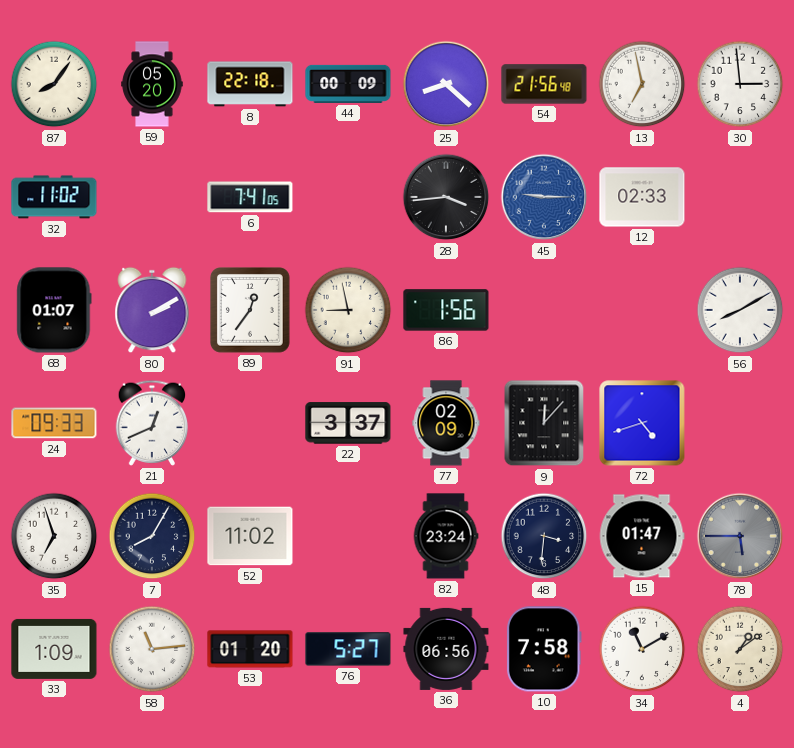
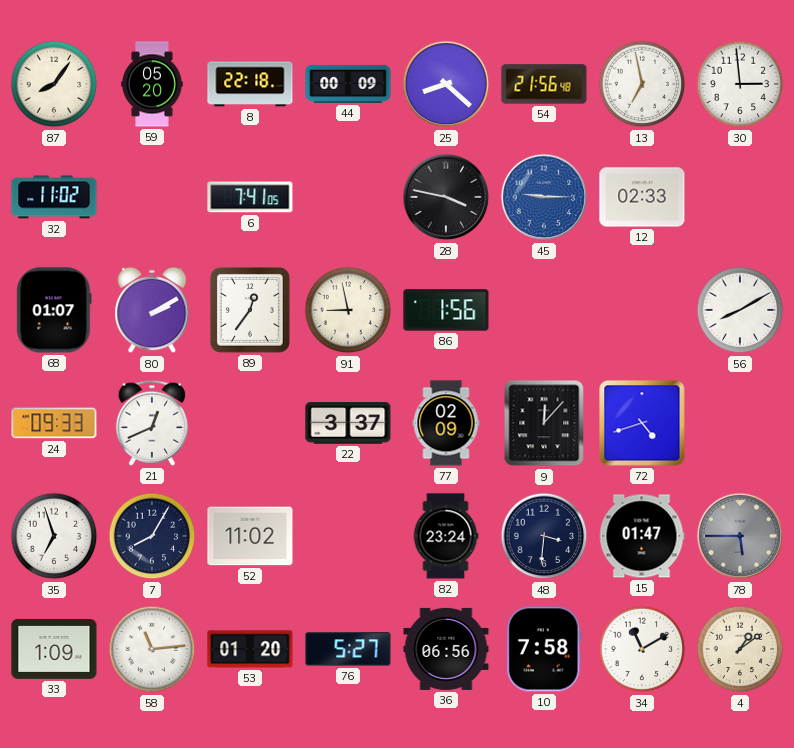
28: 3:44 -> 3:47
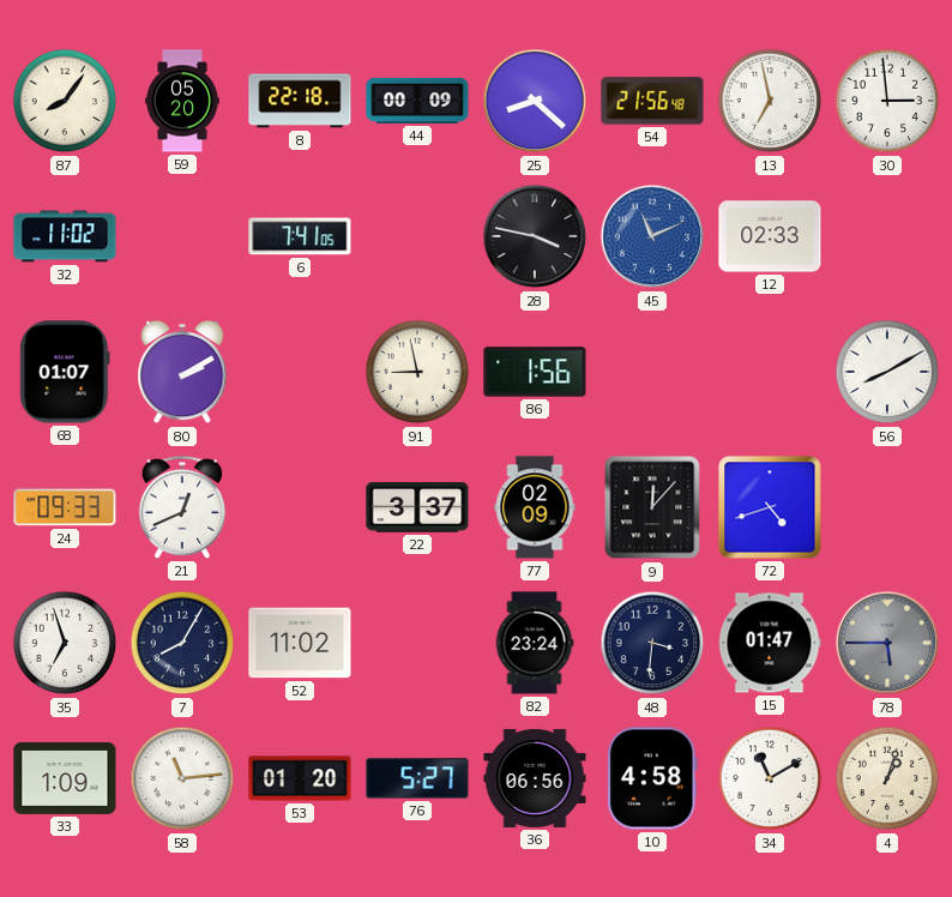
45: 9:15 -> 11:11
89: 12:36 -> none
10: 7:58 -> 4:58
4: 1:09 -> 1:03
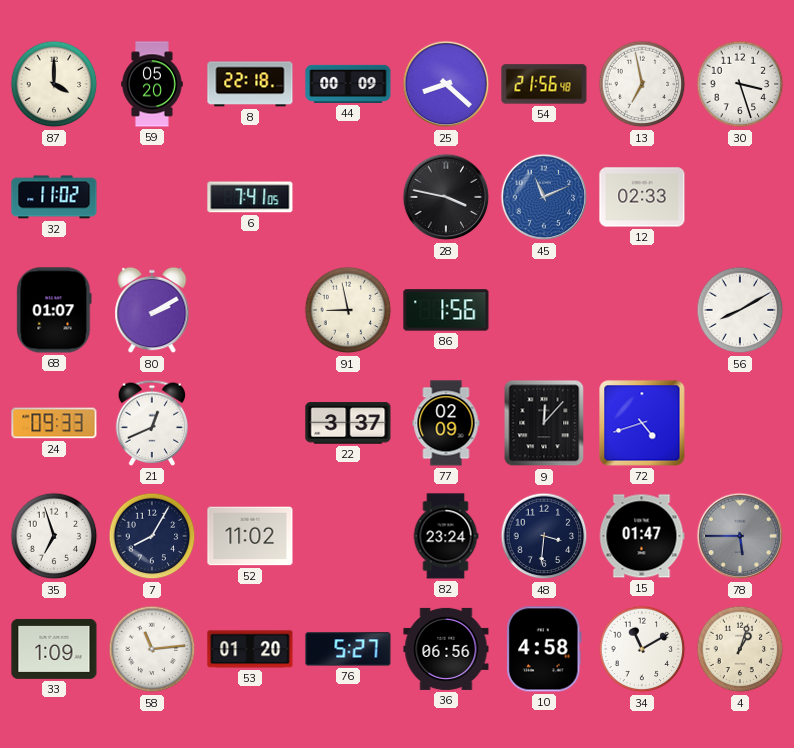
87: 8:06 -> 4:00
30: 2:59 -> 3:27
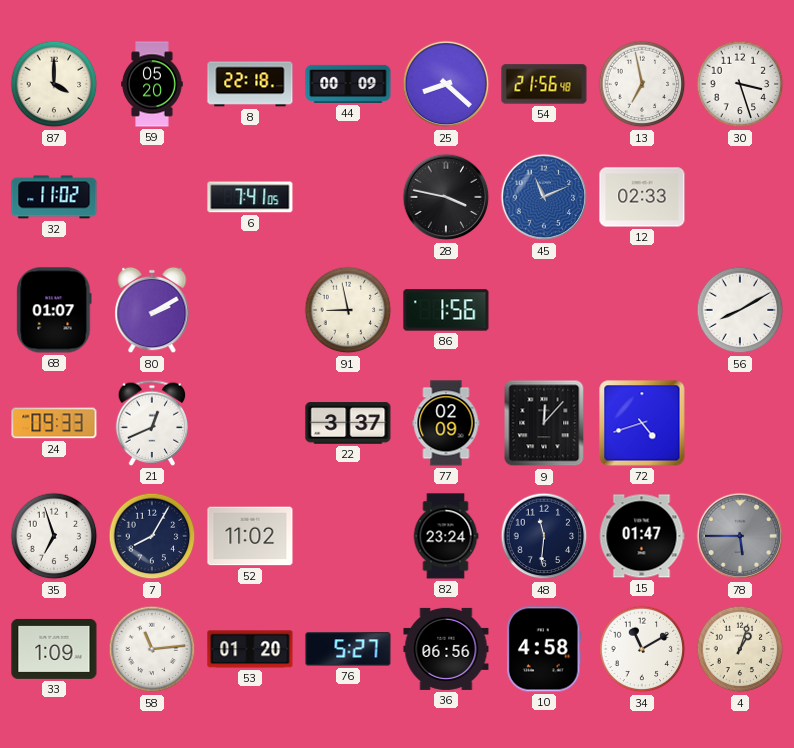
48: 3:31 -> 11:31
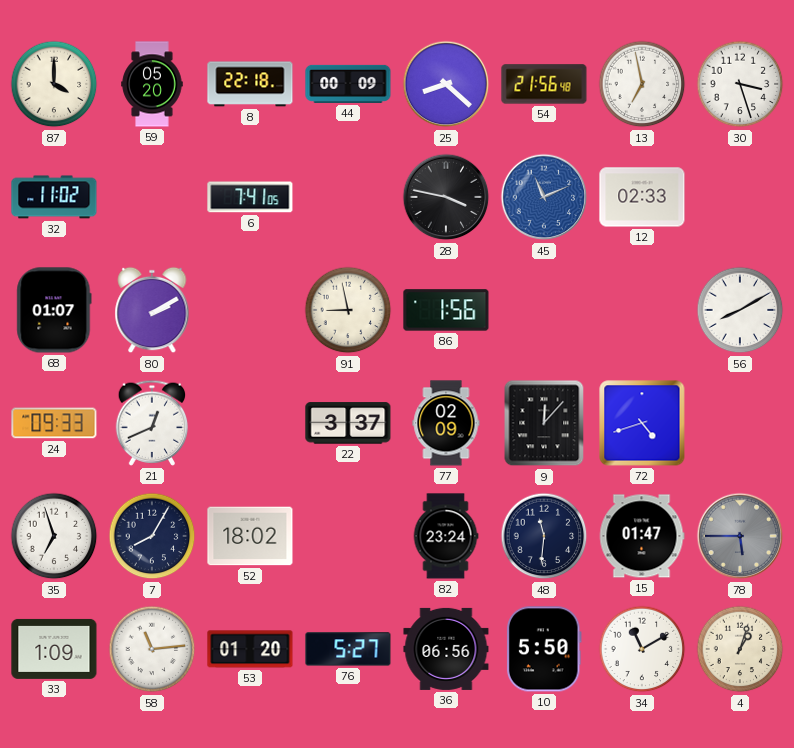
52: 11:02 -> 18:02
10: 4:58 -> 5:50
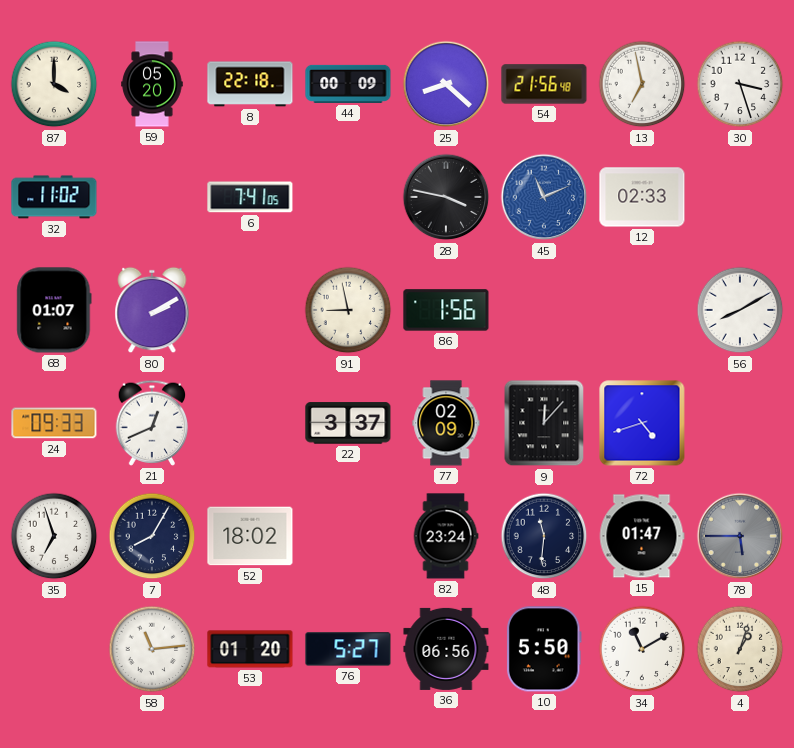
33: 1:09 -> none
